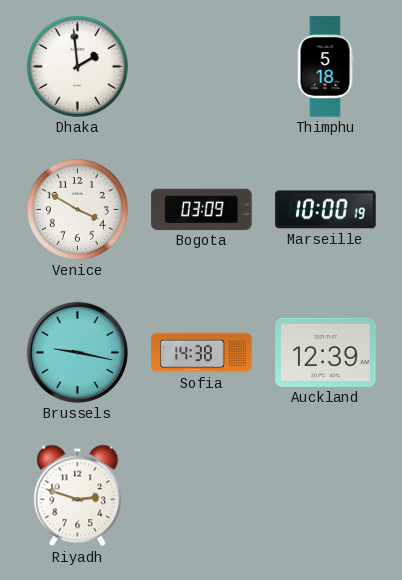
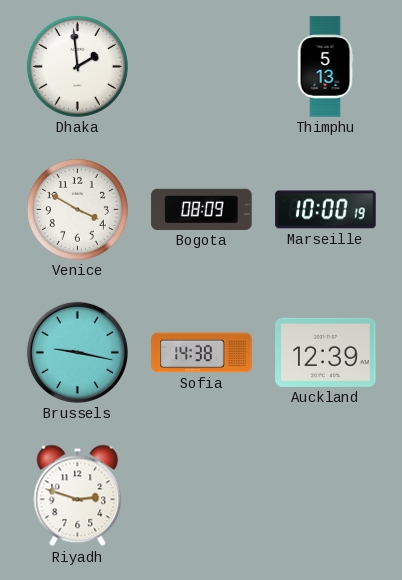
Thimphu: 5:18 -> 5:13
Bogota: 03:09 -> 08:09
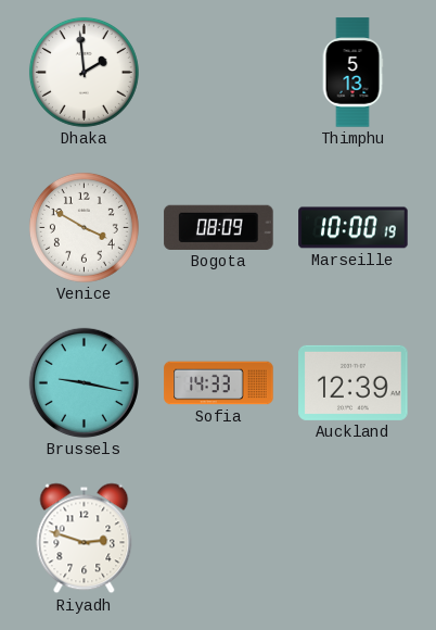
Sofia: 14:38 -> 14:33
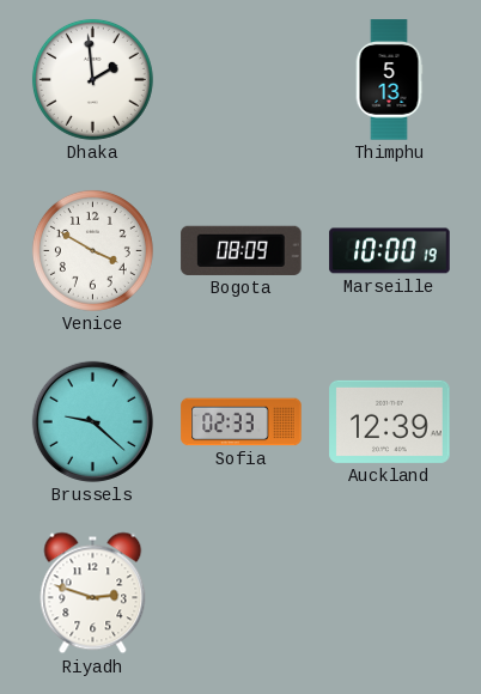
Brussels: 9:17 -> 9:22
Sofia: 14:33 -> 02:33
